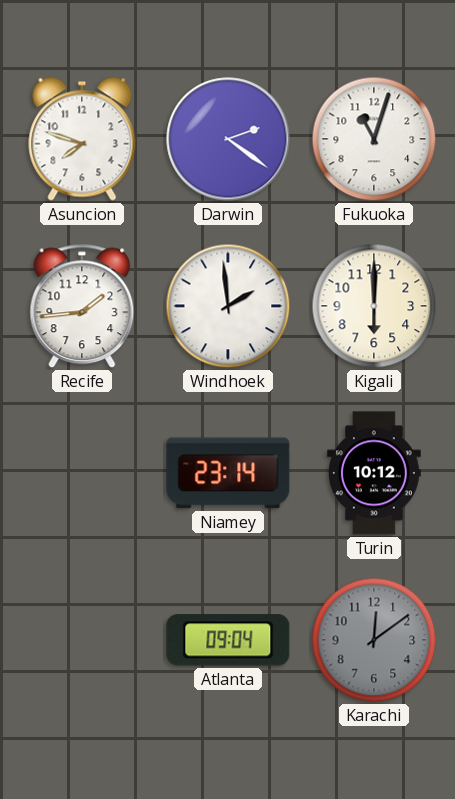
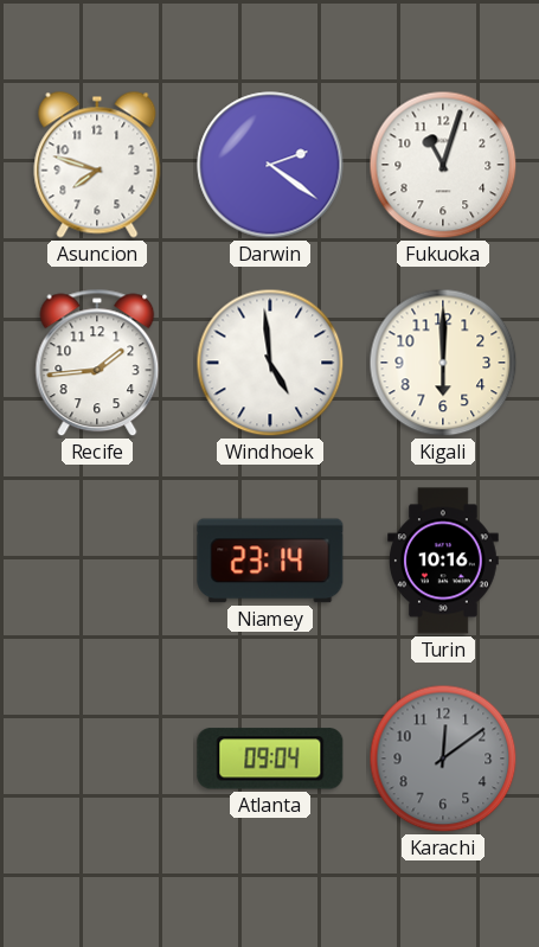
Windhoek: 1:59 -> 4:59
Turin: 10:12 -> 10:16
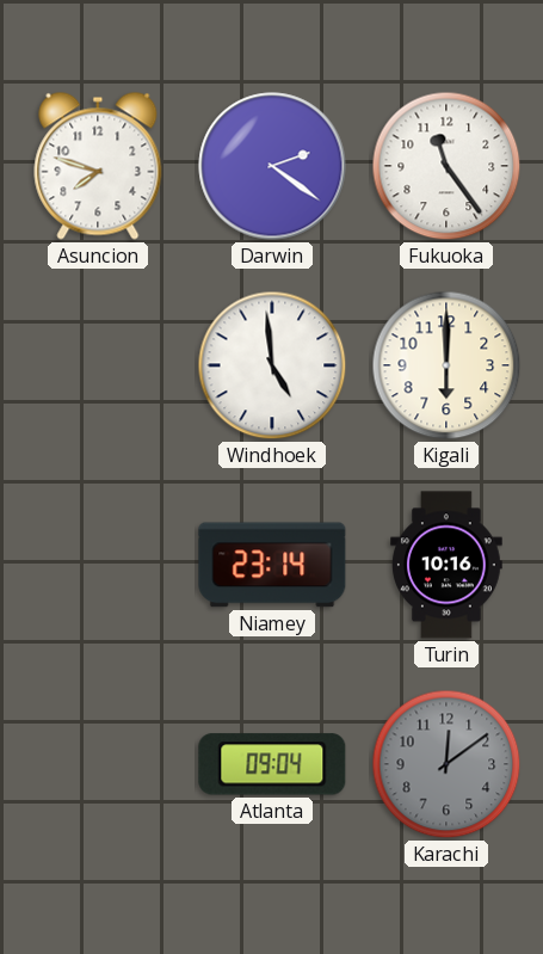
Fukuoka: 11:03 -> 11:24
Recife: 1:44 -> none
